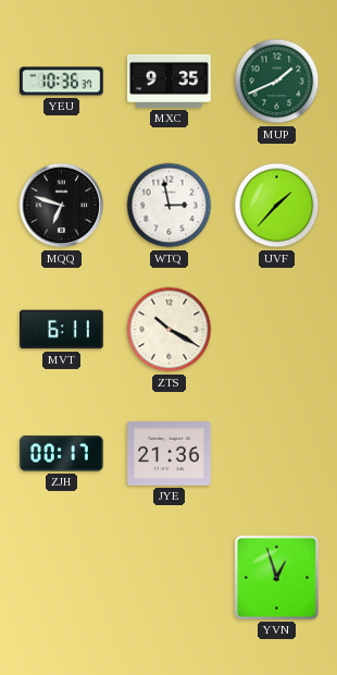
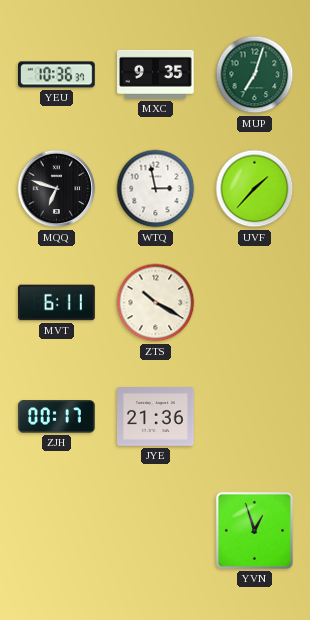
MUP: 1:41 -> 7:03
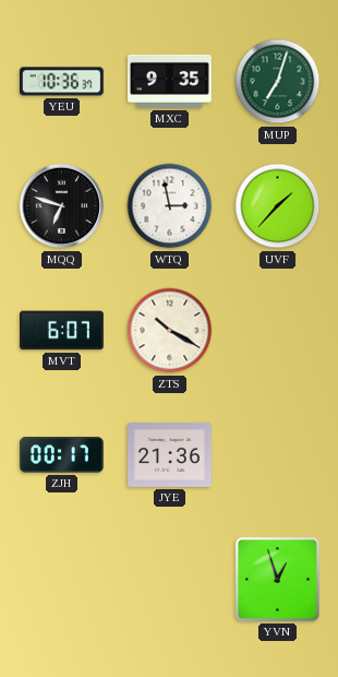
MVT: 6:11 -> 6:07
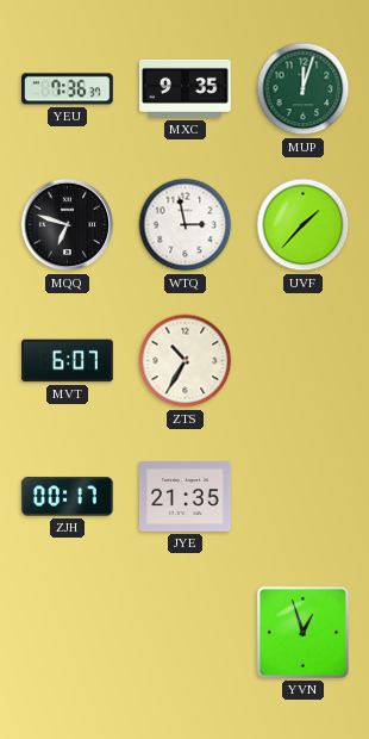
YEU: 10:36 -> 7:36
MUP: 7:03 -> 12:03
ZTS: 10:20 -> 10:35
JYE: 21:36 -> 21:35
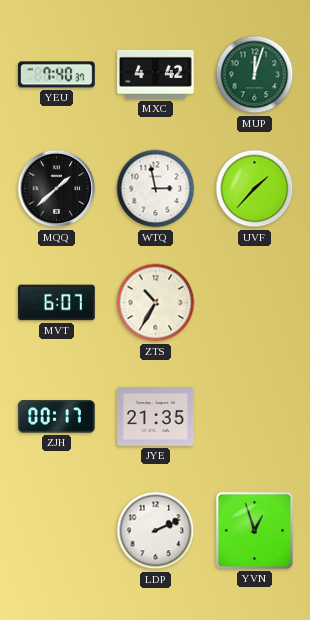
YEU: 7:36 -> 7:40
MXC: 9:35 -> 4:42
MQQ: 6:48 -> 1:38
LDP: none -> 2:11
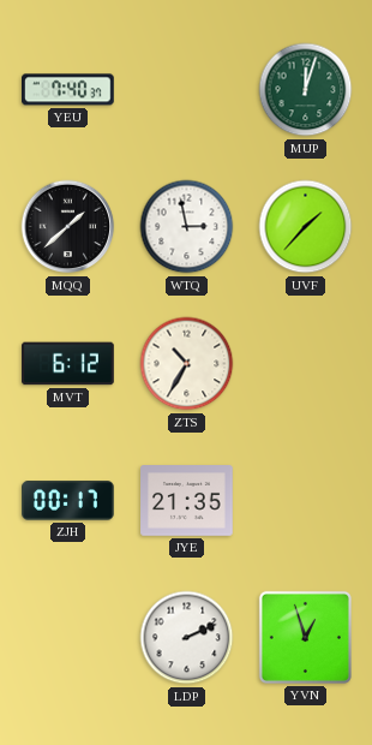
MXC: 4:42 -> none
MVT: 6:07 -> 6:12
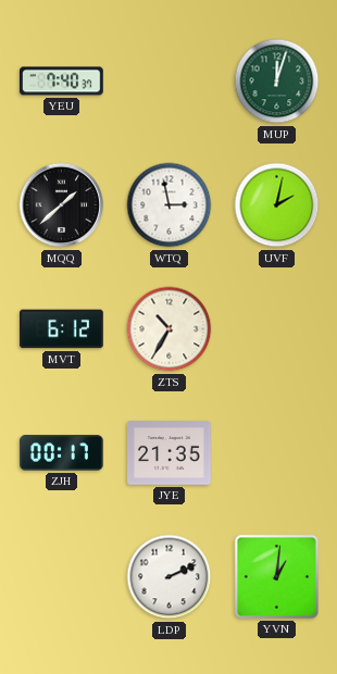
UVF: 1:37 -> 2:02
YVN: 12:57 -> 1:01
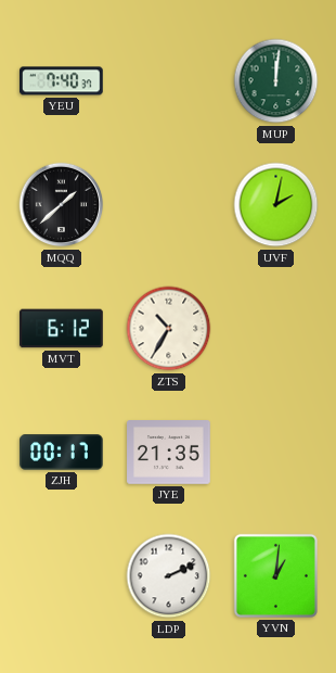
MUP: 12:03 -> 12:01
WTQ: 2:58 -> none
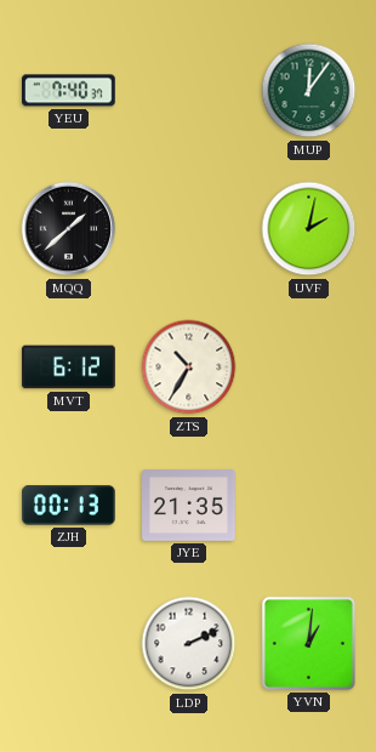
MUP: 12:01 -> 12:06
ZJH: 00:17 -> 00:13
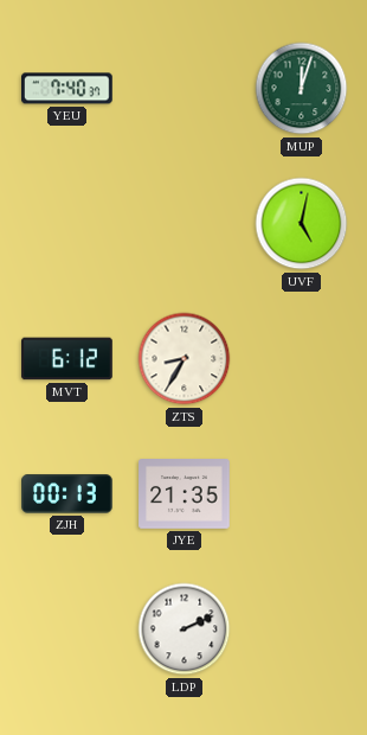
MUP: 12:06 -> 12:03
MQQ: 1:38 -> none
UVF: 2:02 -> 5:02
ZTS: 10:35 -> 8:35
YVN: 1:01 -> none
